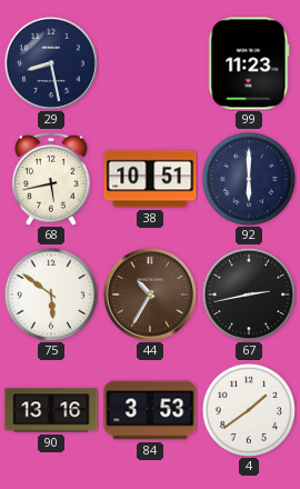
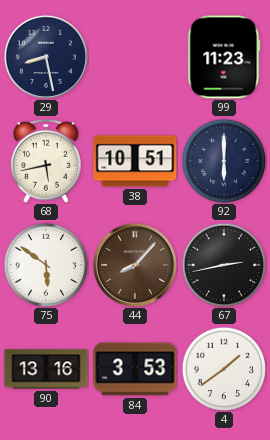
44: 10:35 -> 8:07
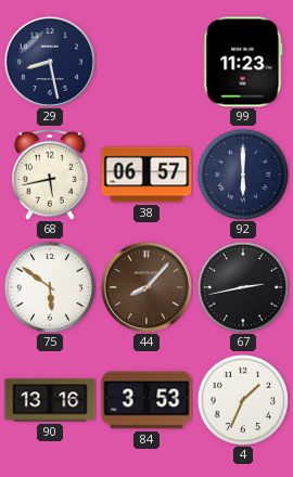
38: 10:51 -> 06:57
4: 1:39 -> 1:34
